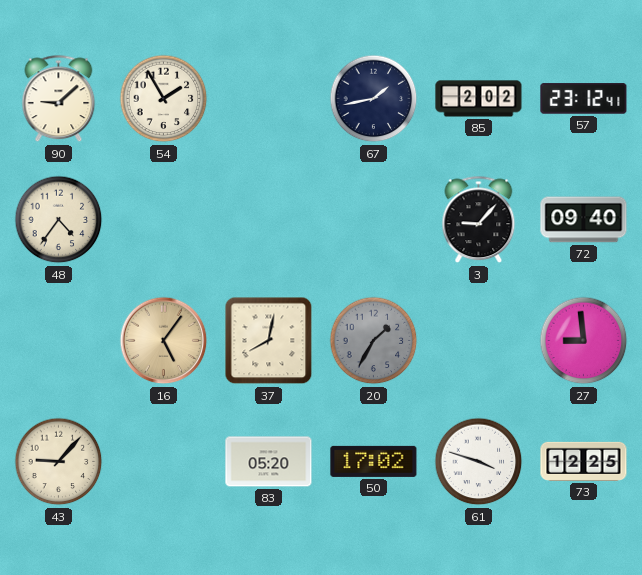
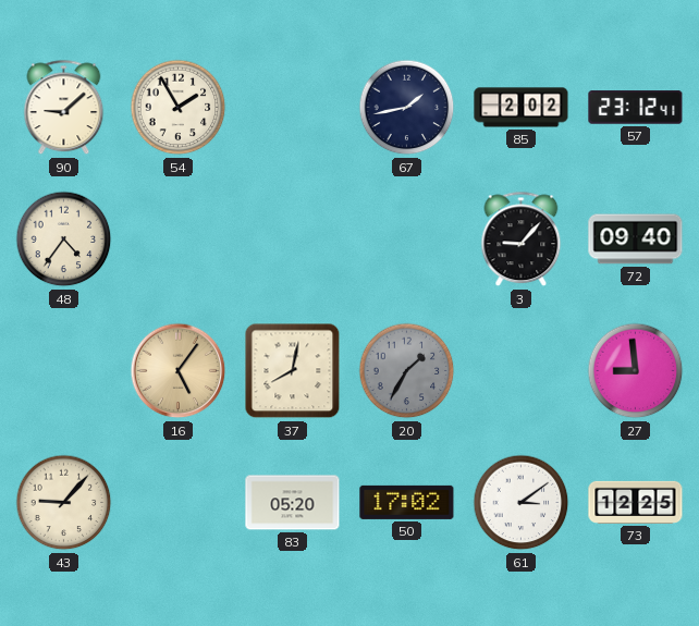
61: 3:48 -> 3:09
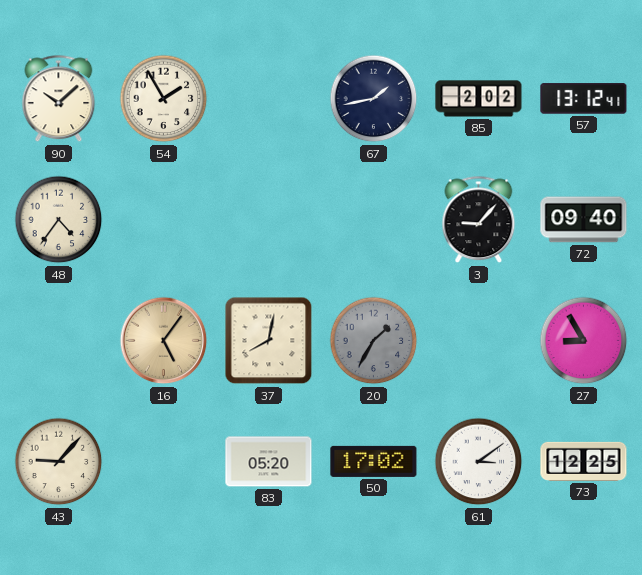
90: 9:08 -> 10:08
57: 23:12 -> 13:12
27: 8:59 -> 8:55
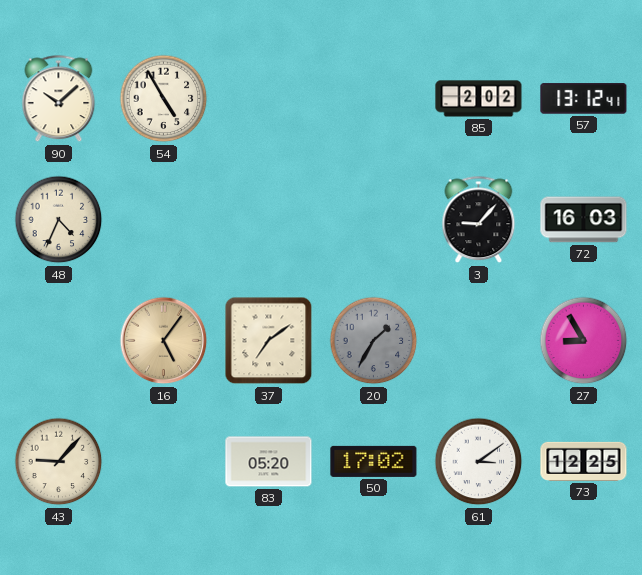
54: 1:55 -> 4:55
67: 1:43 -> none
48: 4:36 -> 4:34
72: 09:40 -> 16:03
37: 8:02 -> 7:09
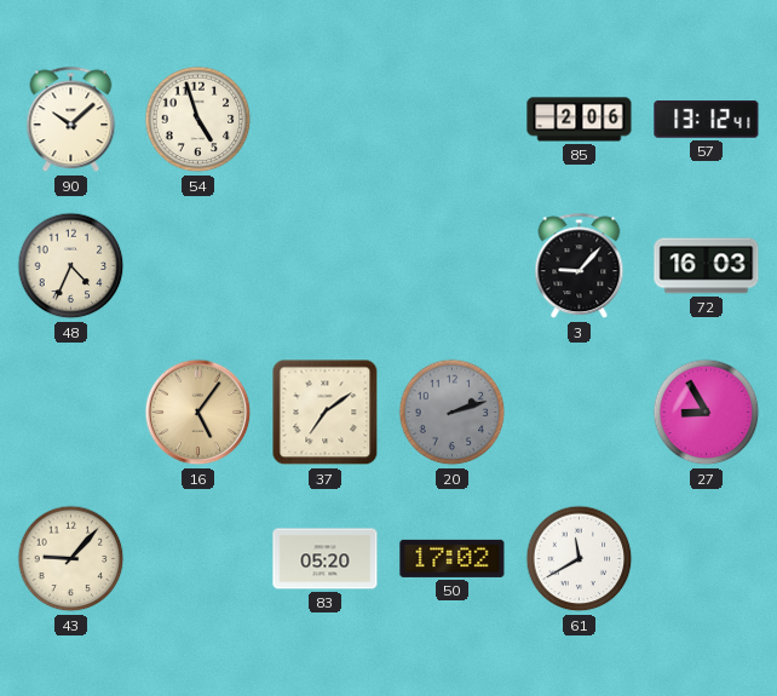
54: 4:55 -> 4:57
85: 2:02 -> 2:06
20: 1:35 -> 2:12
61: 3:09 -> 11:40
73: 12:25 -> none
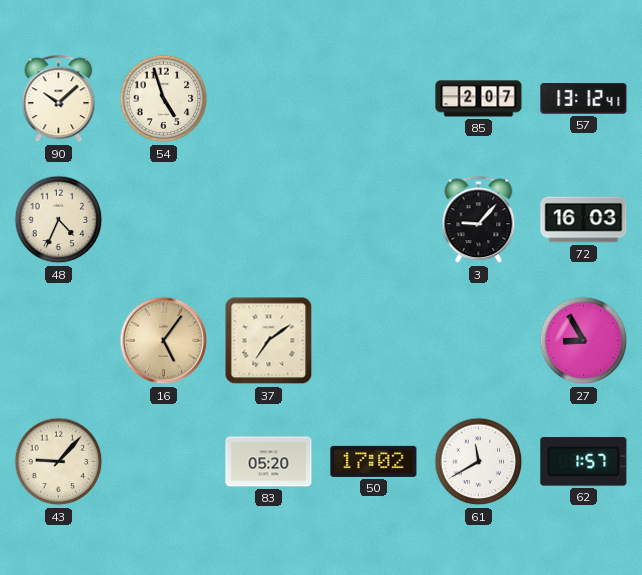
85: 2:06 -> 2:07
20: 2:12 -> none
62: none -> 1:57
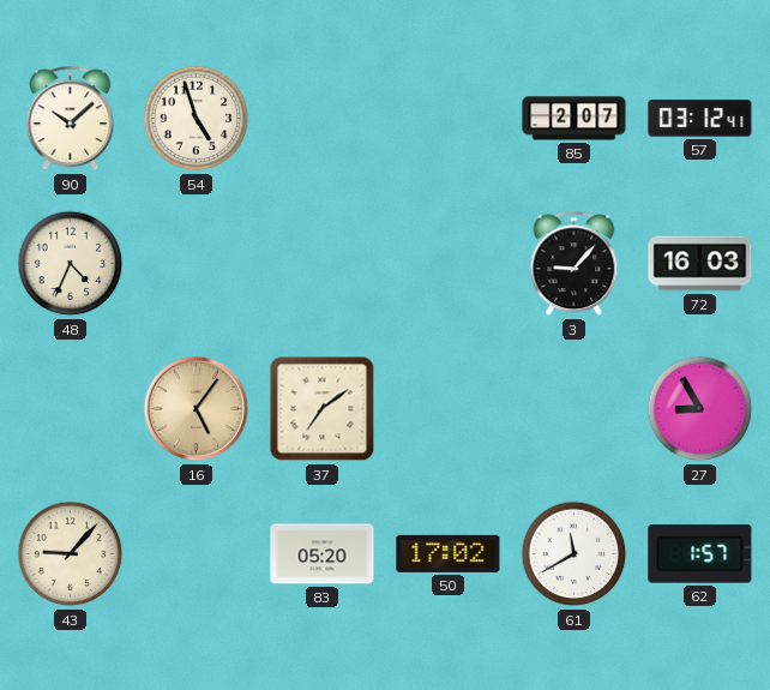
57: 13:12 -> 03:12
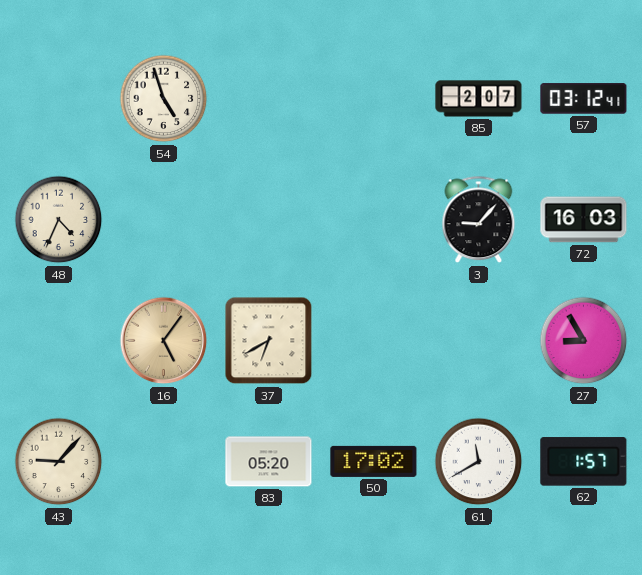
90: 10:08 -> none
37: 7:09 -> 6:40
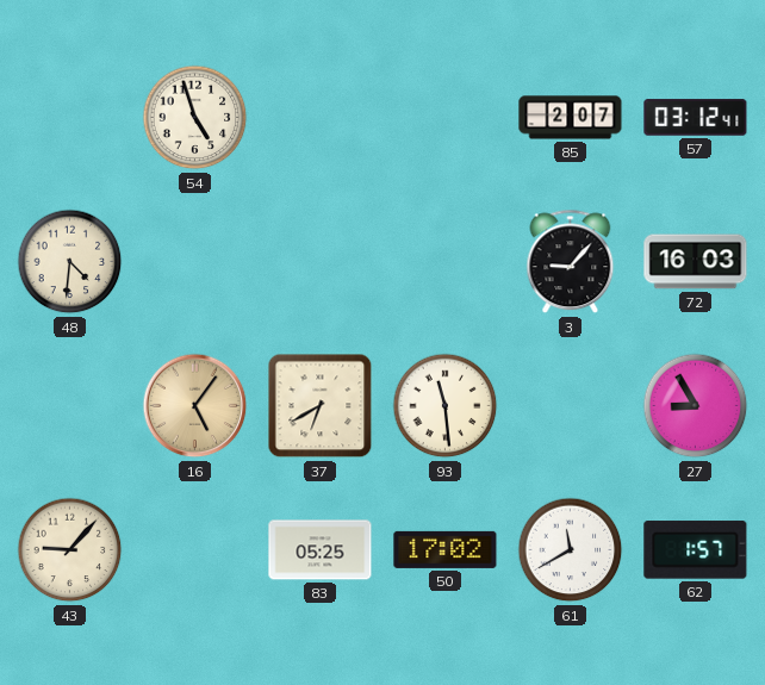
48: 4:34 -> 4:31
93: none -> 11:29
83: 05:20 -> 05:25
